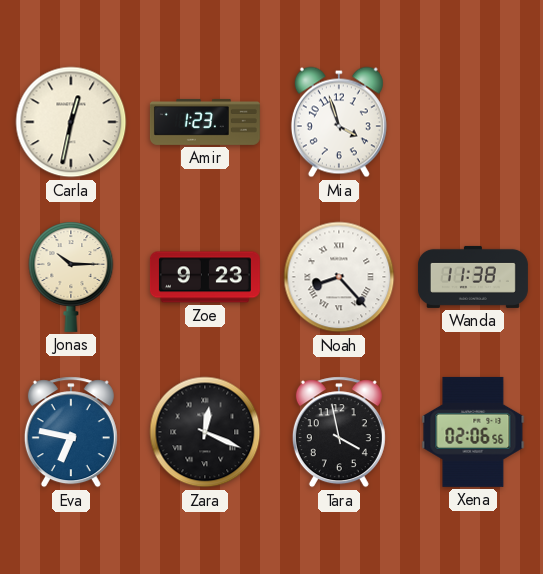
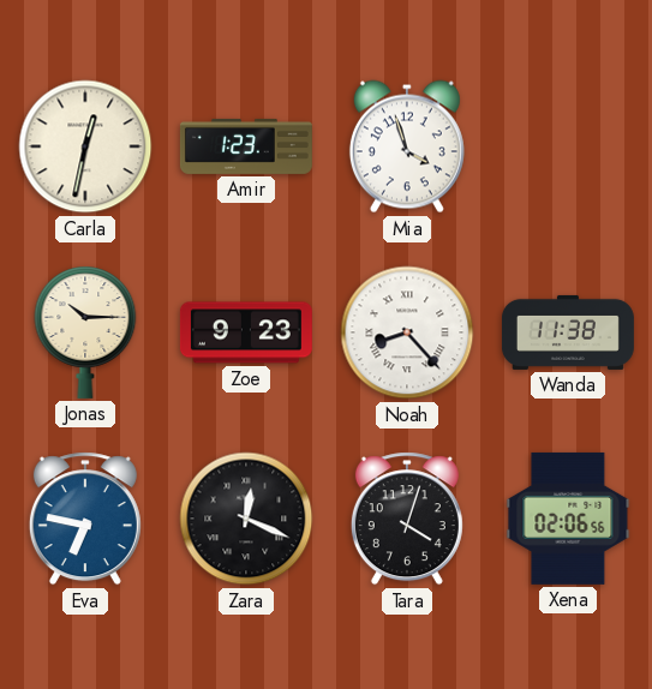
Tara: 3:58 -> 4:03
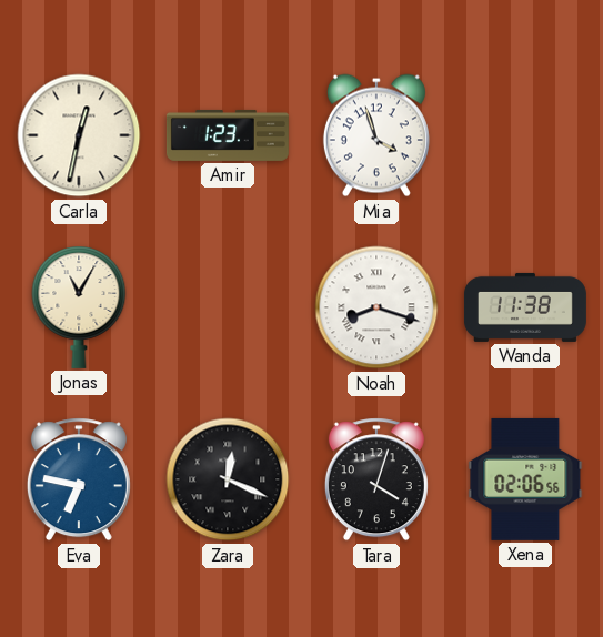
Jonas: 10:15 -> 11:05
Zoe: 9:23 -> none
Noah: 8:23 -> 8:18
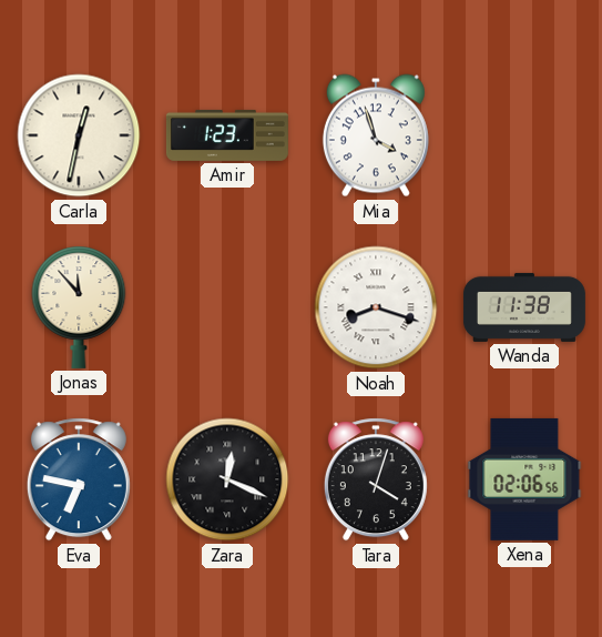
Jonas: 11:05 -> 11:53
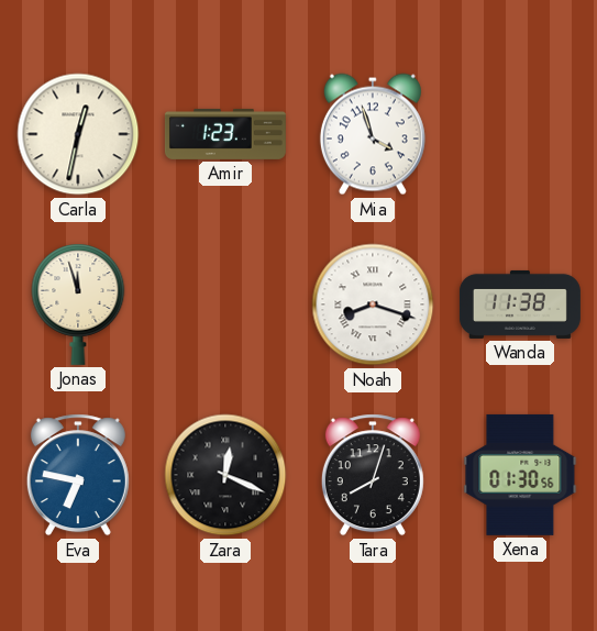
Jonas: 11:53 -> 11:57
Tara: 4:03 -> 8:03
Xena: 02:06 -> 01:30
